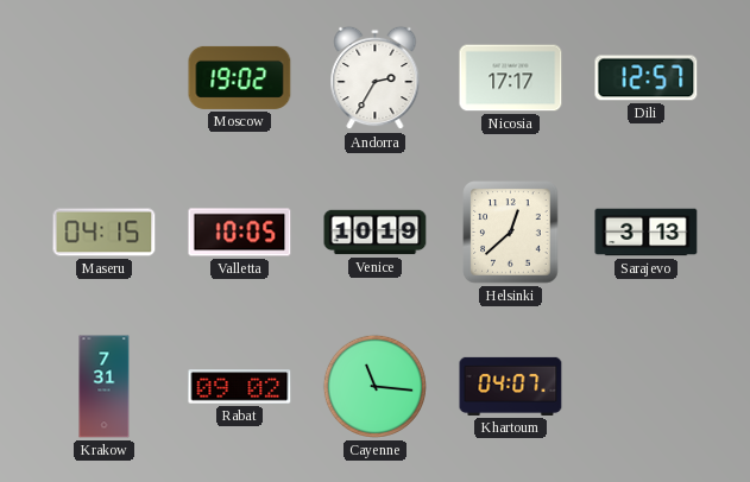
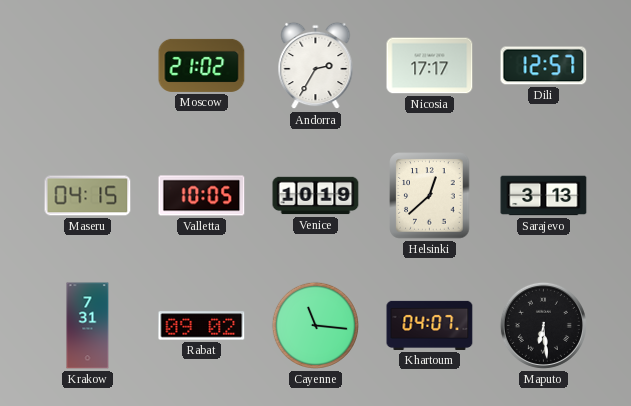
Moscow: 19:02 -> 21:02
Maputo: none -> 6:29
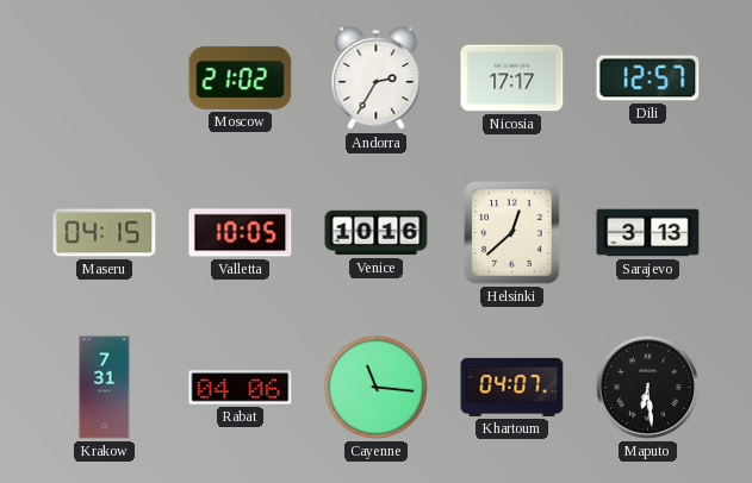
Venice: 10:19 -> 10:16
Rabat: 09:02 -> 04:06
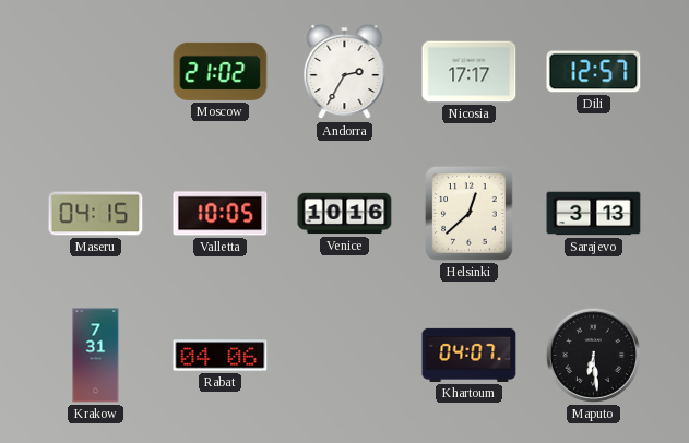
Cayenne: 11:16 -> none
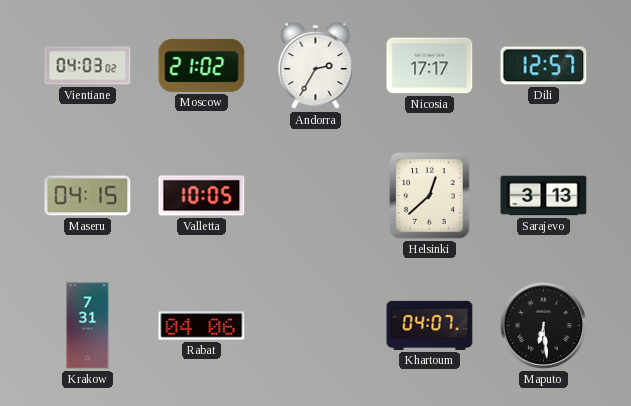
Vientiane: none -> 04:03
Venice: 10:16 -> none
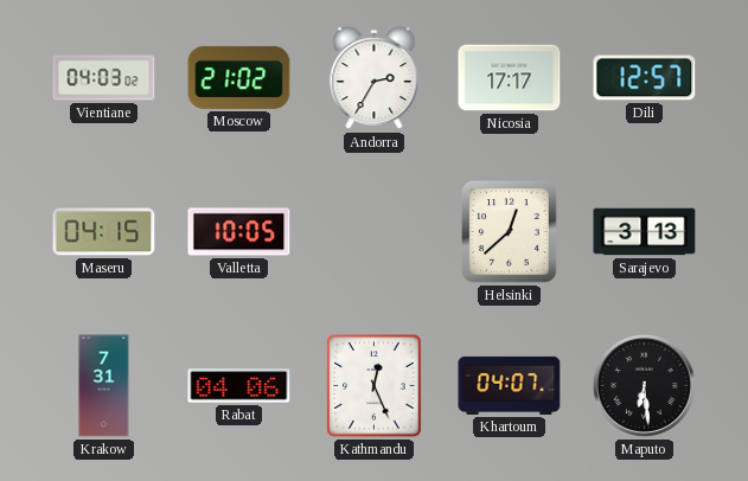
Kathmandu: none -> 12:26
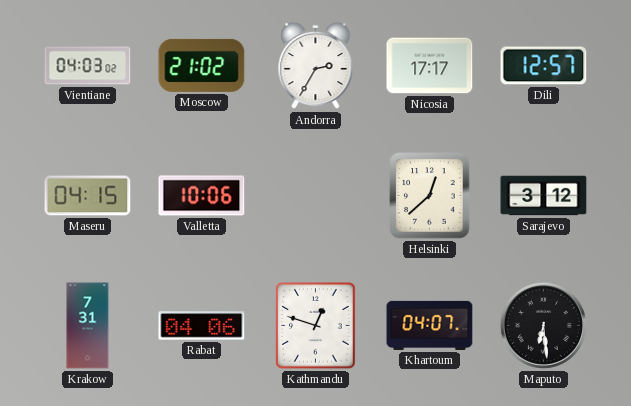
Valletta: 10:05 -> 10:06
Sarajevo: 3:13 -> 3:12
Kathmandu: 12:26 -> 12:48
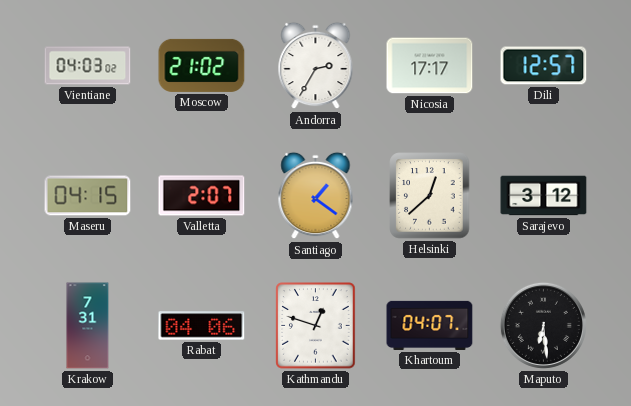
Valletta: 10:06 -> 2:07
Santiago: none -> 1:21
